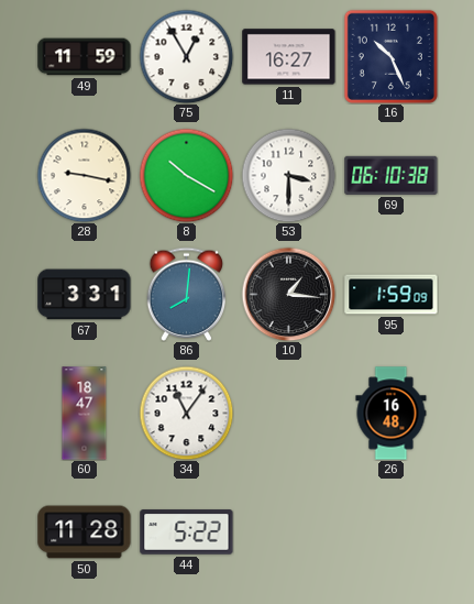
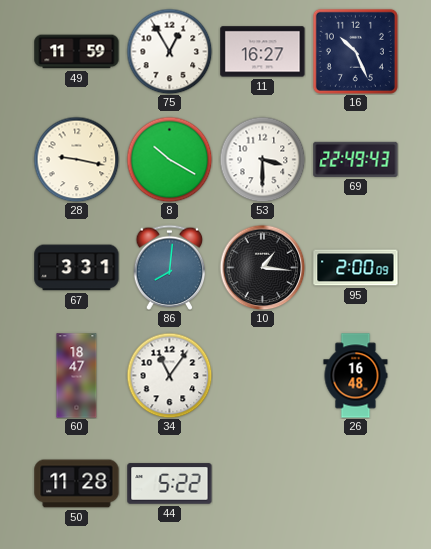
69: 06:10 -> 22:49
95: 1:59 -> 2:00
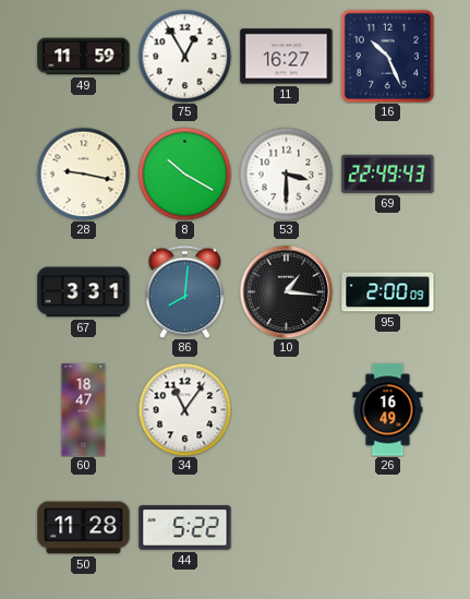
26: 16:48 -> 16:49
